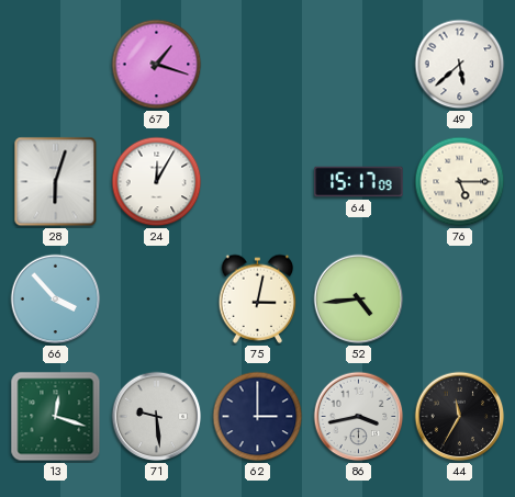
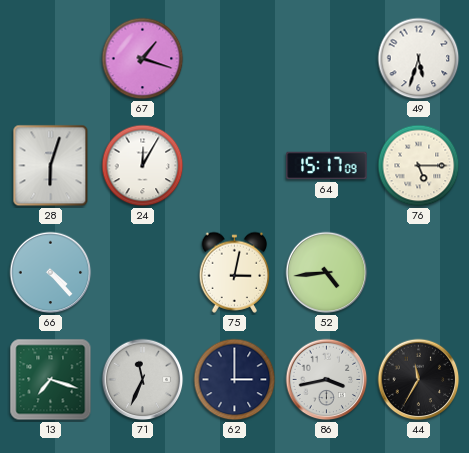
49: 5:38 -> 5:33
66: 3:53 -> 4:23
13: 12:18 -> 7:18
71: 9:29 -> 11:34
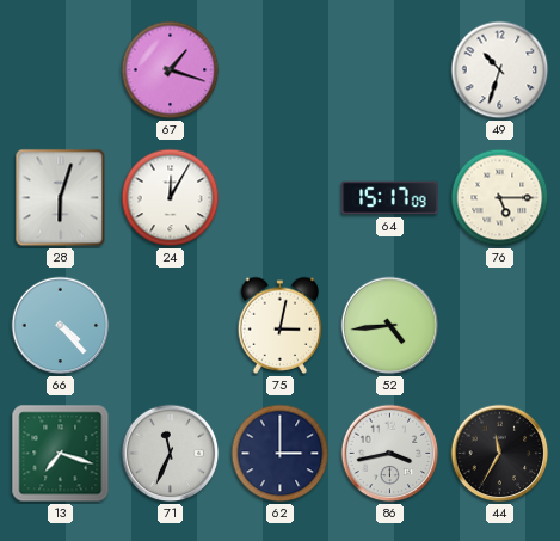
49: 5:33 -> 10:33
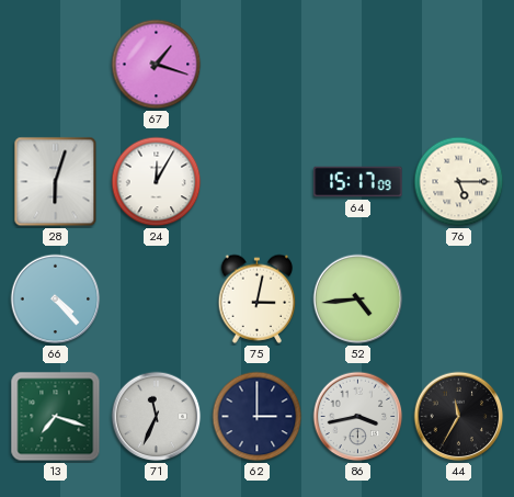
49: 10:33 -> none
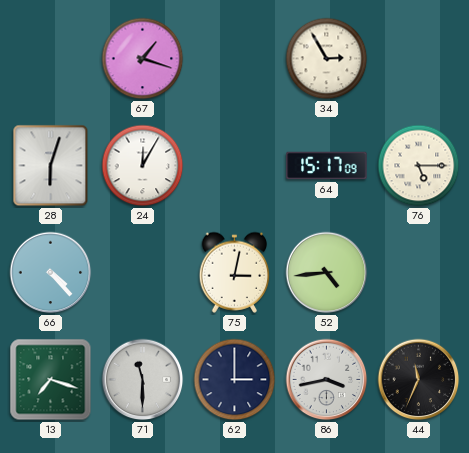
34: none -> 2:55
71: 11:34 -> 11:30
44: 11:35 -> 11:34
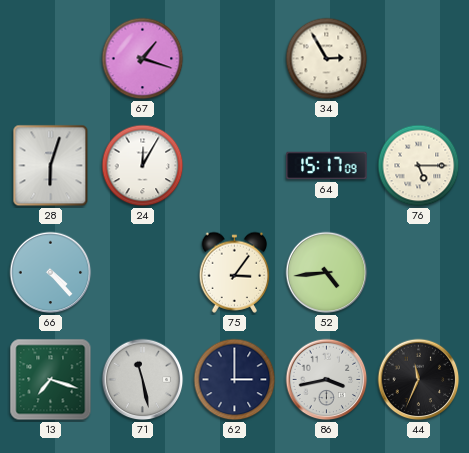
75: 3:02 -> 3:06
71: 11:30 -> 11:28
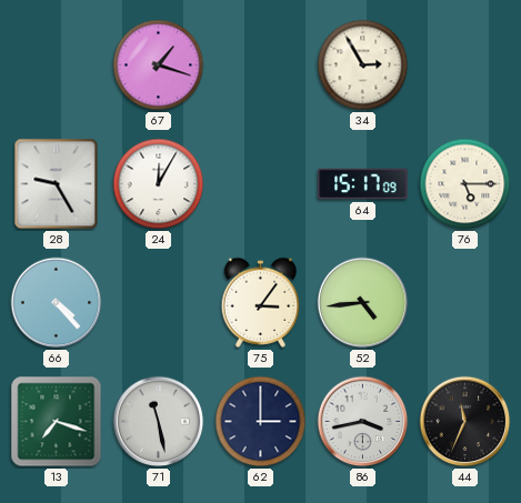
28: 6:03 -> 9:25
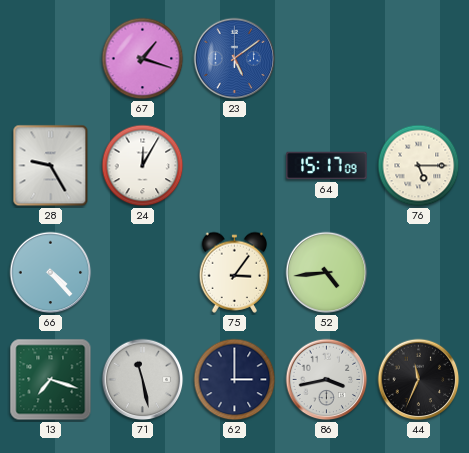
23: none -> 5:09
34: 2:55 -> none
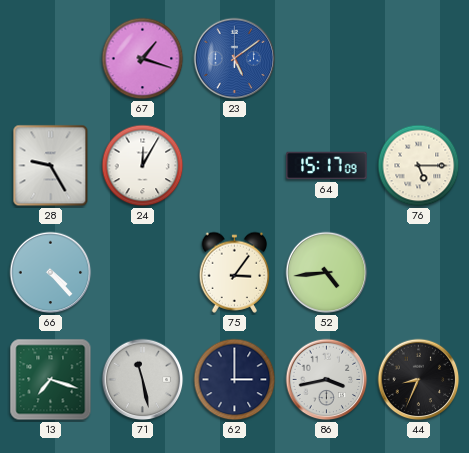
44: 11:34 -> 8:34
